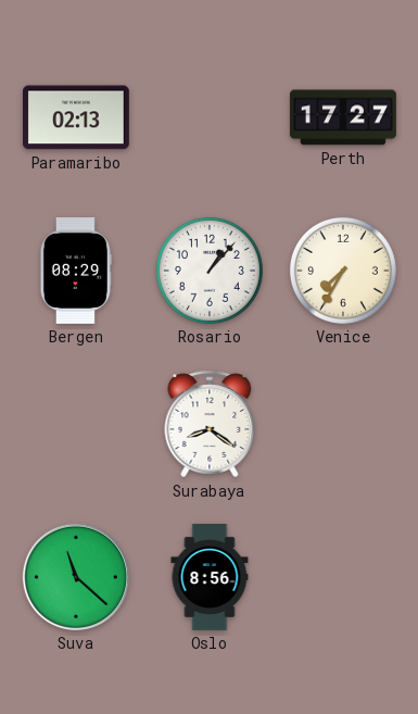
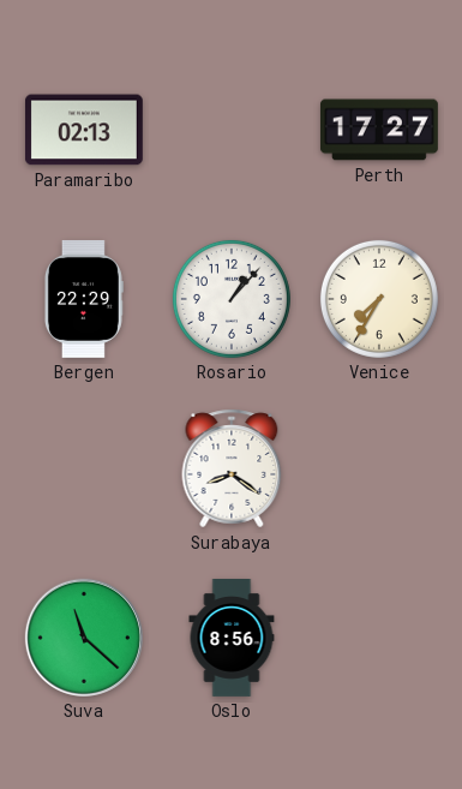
Bergen: 08:29 -> 22:29
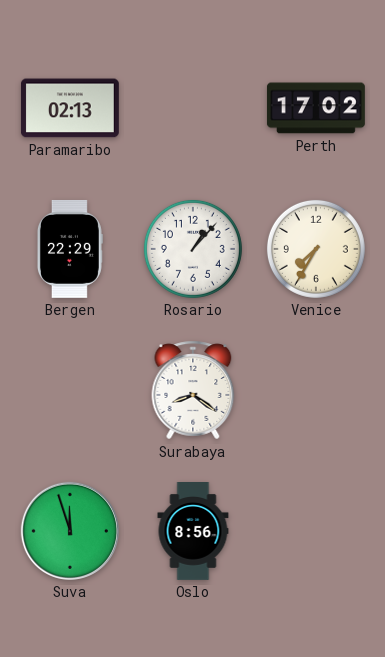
Perth: 17:27 -> 17:02
Suva: 11:22 -> 11:57
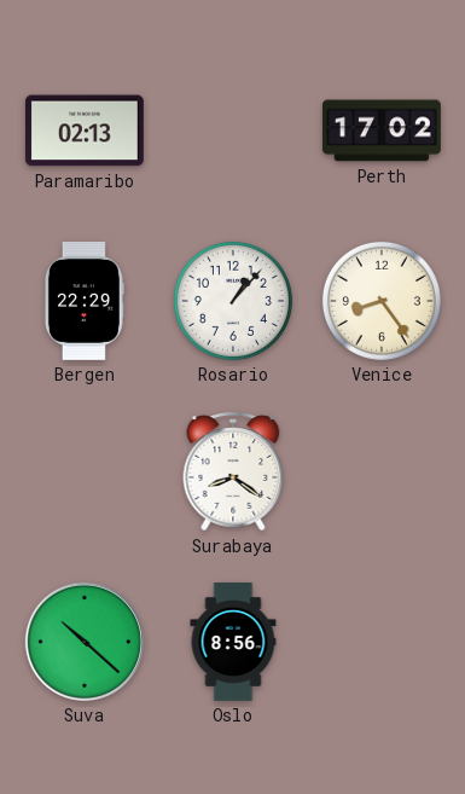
Venice: 7:35 -> 8:24
Suva: 11:57 -> 10:22
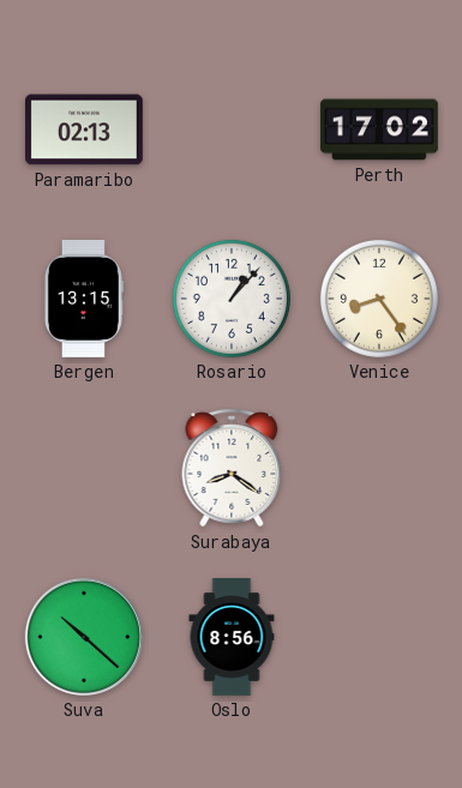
Bergen: 22:29 -> 13:15
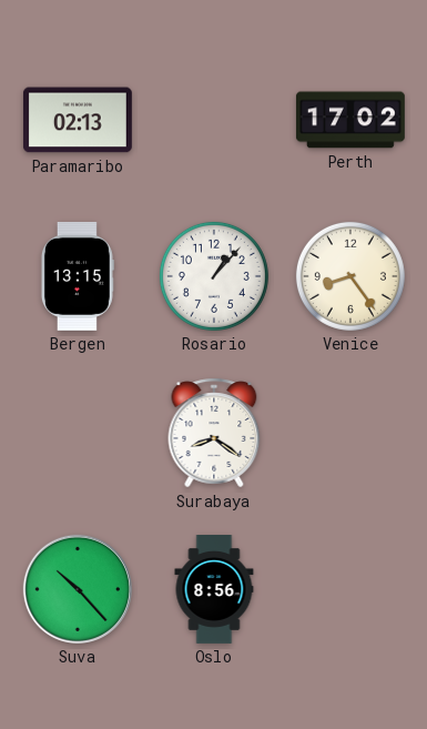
Suva: 10:22 -> 10:23
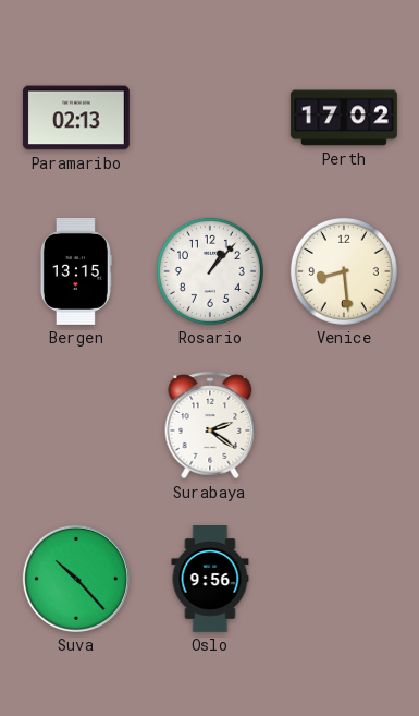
Venice: 8:24 -> 8:29
Surabaya: 8:21 -> 2:21
Oslo: 8:56 -> 9:56
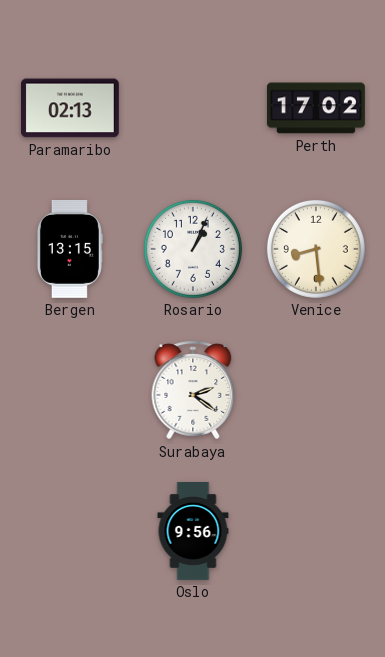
Rosario: 1:07 -> 1:04
Suva: 10:23 -> none
